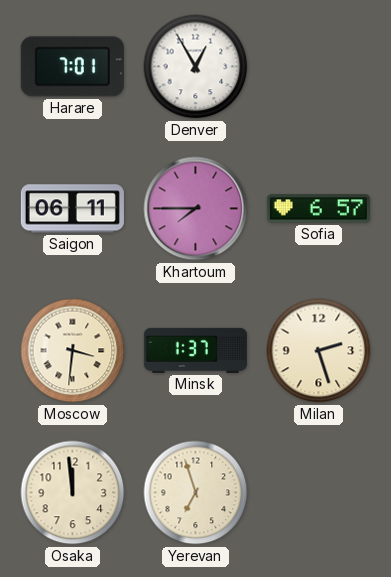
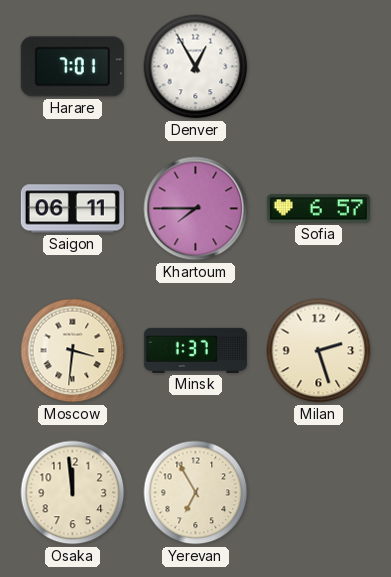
Yerevan: 6:57 -> 6:55
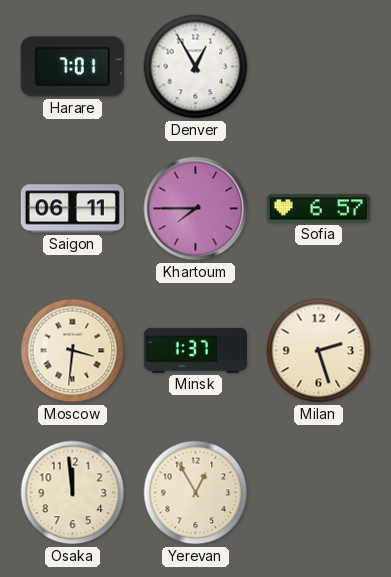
Yerevan: 6:55 -> 12:55
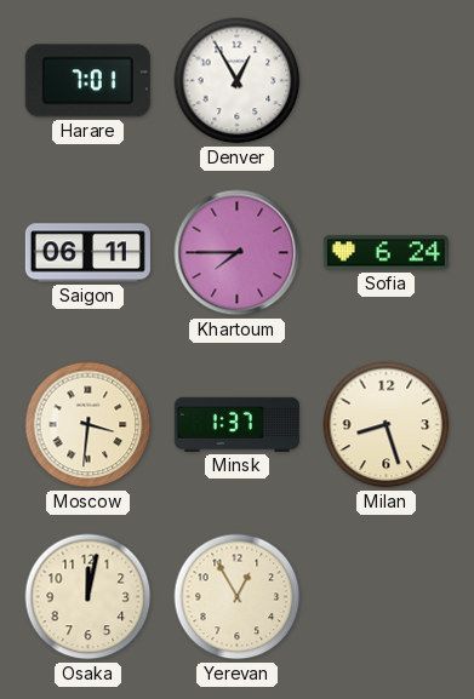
Sofia: 6:57 -> 6:24
Milan: 2:27 -> 8:27
Osaka: 11:59 -> 12:02
